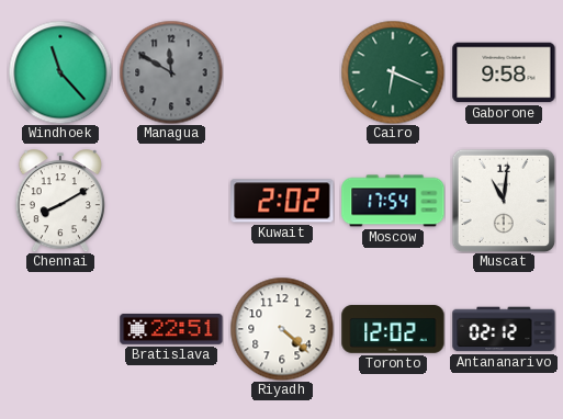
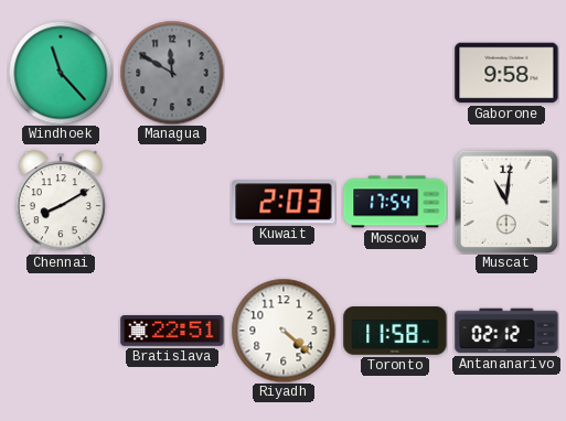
Cairo: 6:19 -> none
Kuwait: 2:02 -> 2:03
Toronto: 12:02 -> 11:58
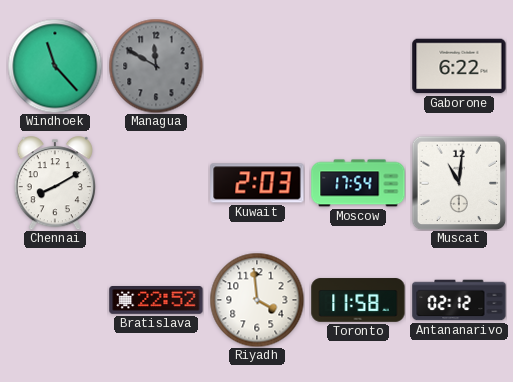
Gaborone: 9:58 -> 6:22
Bratislava: 22:51 -> 22:52
Riyadh: 4:22 -> 3:59
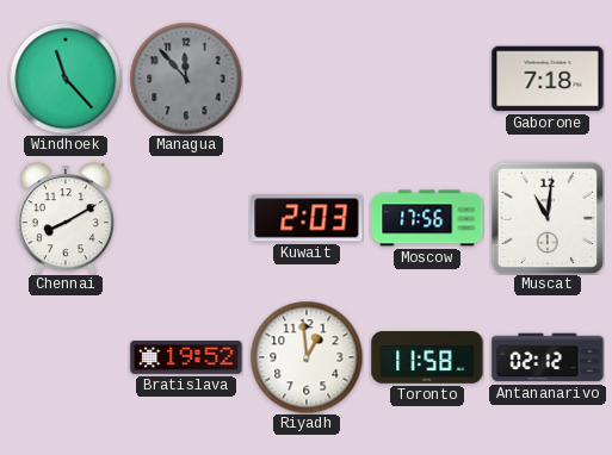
Managua: 11:50 -> 11:53
Gaborone: 6:22 -> 7:18
Moscow: 17:54 -> 17:56
Bratislava: 22:52 -> 19:52
Riyadh: 3:59 -> 12:59
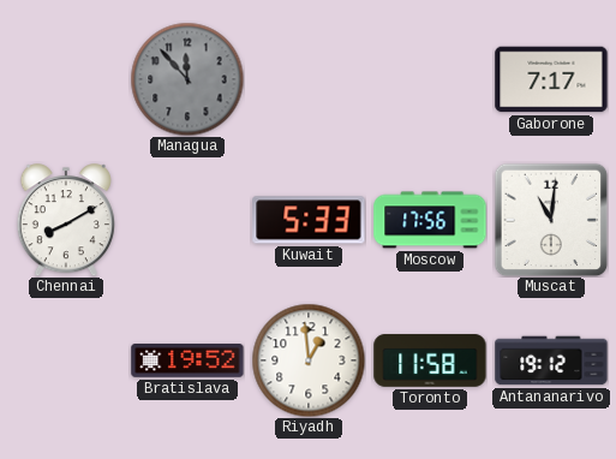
Windhoek: 11:23 -> none
Gaborone: 7:18 -> 7:17
Kuwait: 2:03 -> 5:33
Antananarivo: 02:12 -> 19:12
